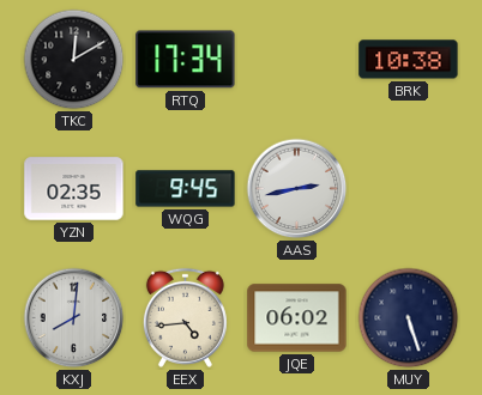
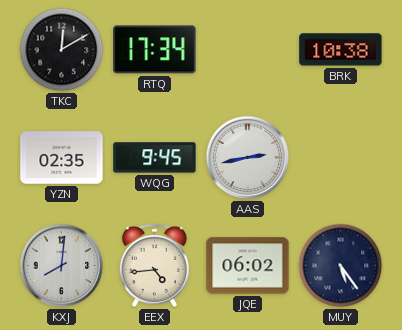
MUY: 5:27 -> 5:24
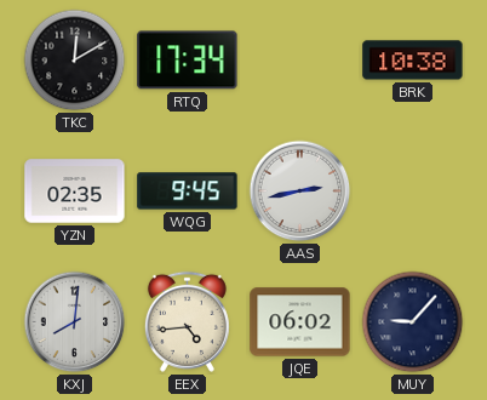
MUY: 5:24 -> 9:07
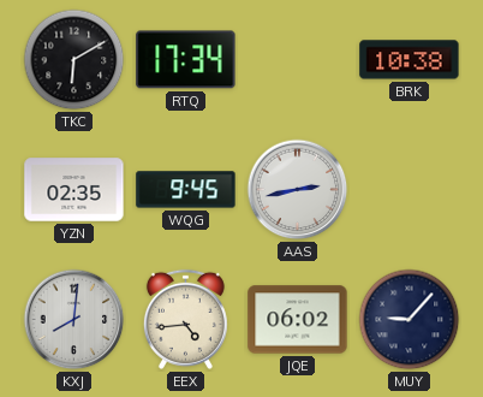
TKC: 12:10 -> 6:10
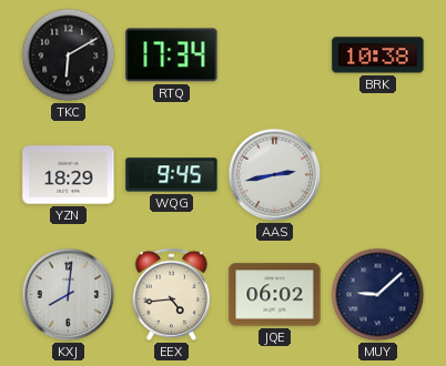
YZN: 02:35 -> 18:29
MUY: 9:07 -> 9:08
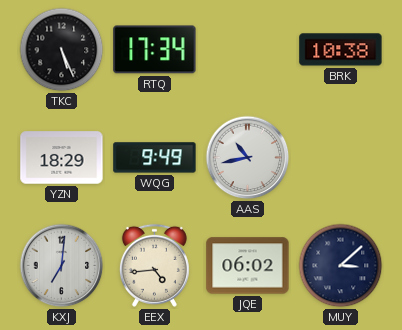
TKC: 6:10 -> 5:26
WQG: 9:45 -> 9:49
AAS: 2:43 -> 10:43
KXJ: 8:01 -> 7:01
MUY: 9:08 -> 3:08
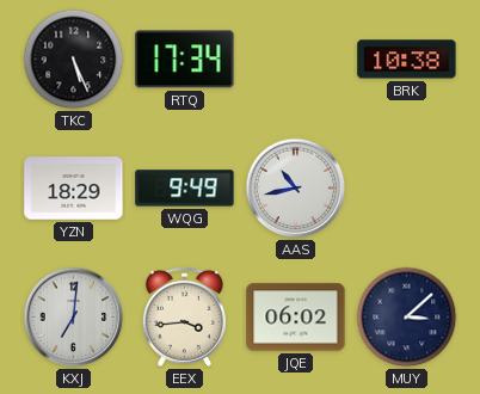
EEX: 4:44 -> 3:44
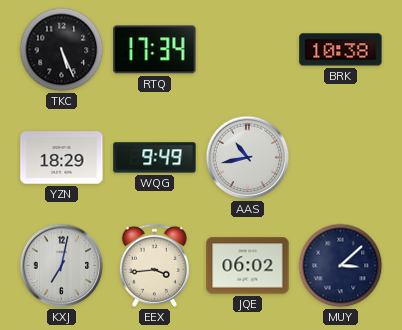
KXJ: 7:01 -> 7:02
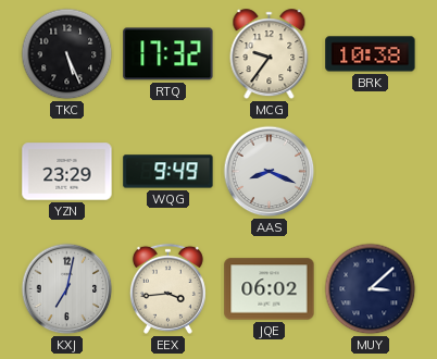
RTQ: 17:34 -> 17:32
MCG: none -> 9:36
YZN: 18:29 -> 23:29
AAS: 10:43 -> 8:19
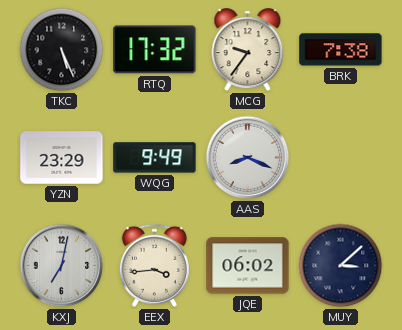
BRK: 10:38 -> 7:38
